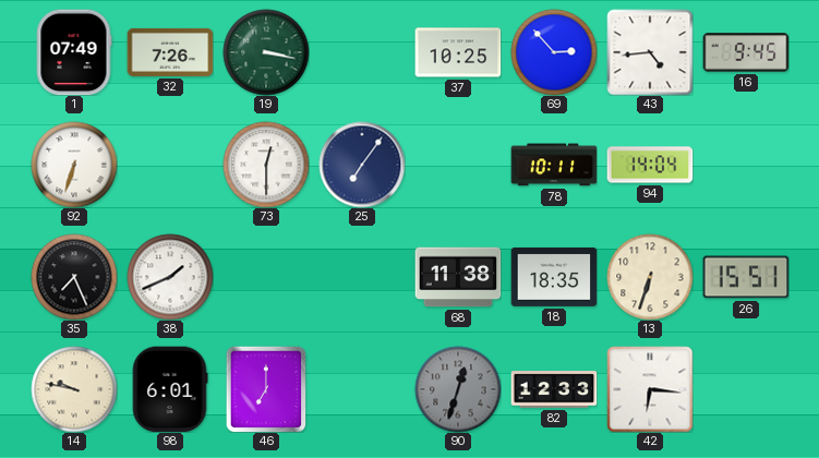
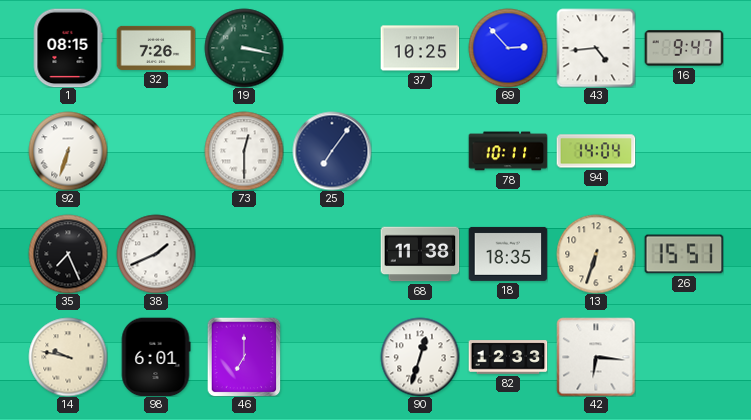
1: 07:49 -> 08:15
16: 9:45 -> 9:47
90 dial: grey -> white
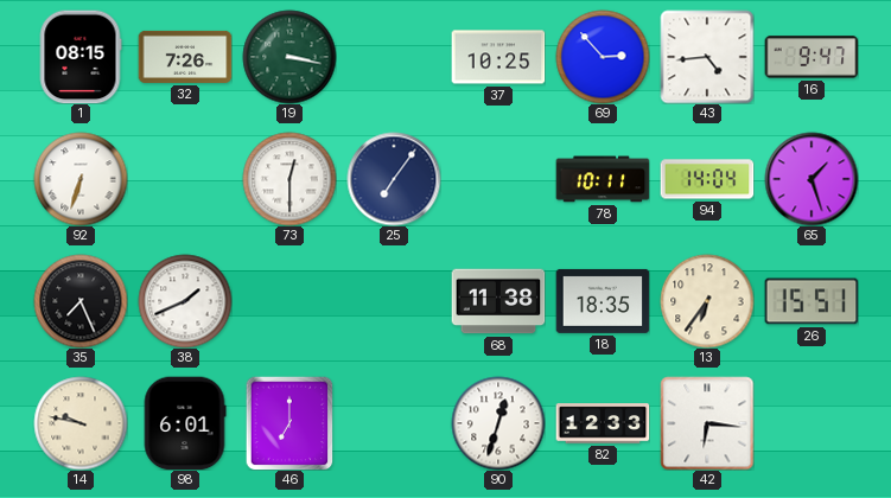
65: none -> 1:27
13: 6:33 -> 6:36
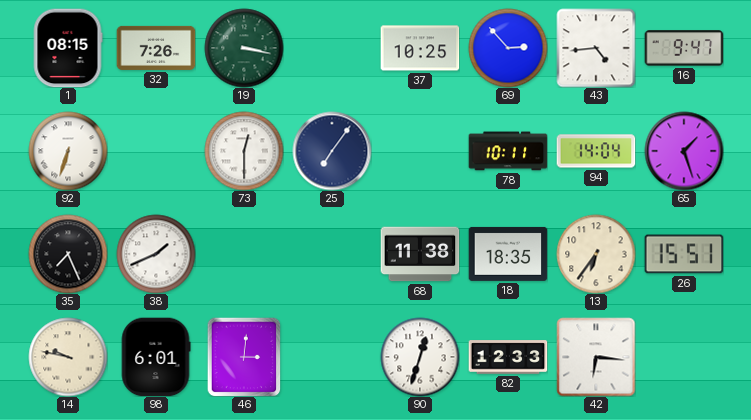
46: 7:00 -> 3:01
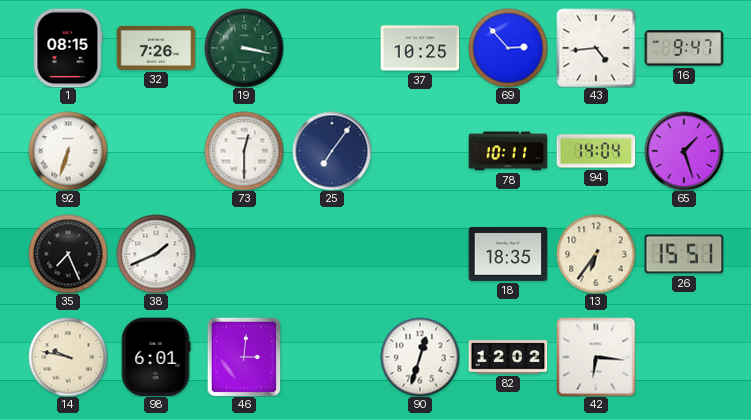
68: 11:38 -> none
82: 12:33 -> 12:02
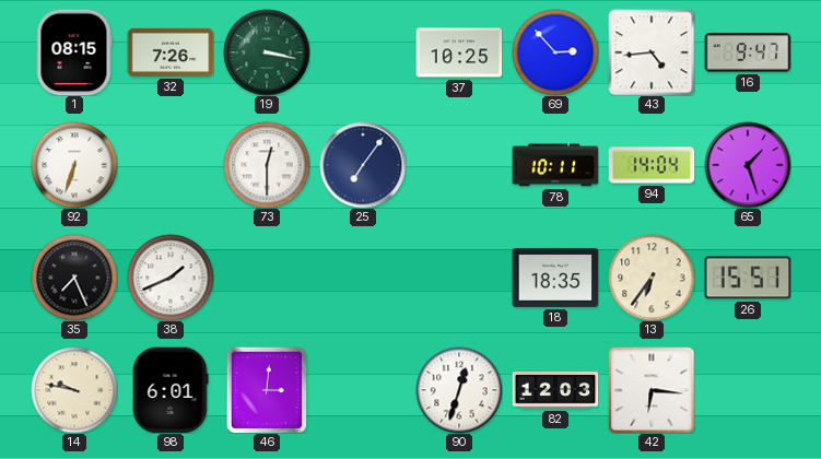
82: 12:02 -> 12:03
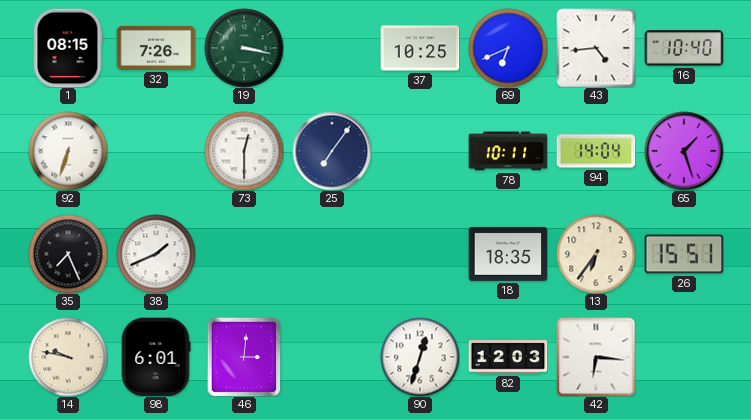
69: 2:53 -> 6:41
16: 9:47 -> 10:40
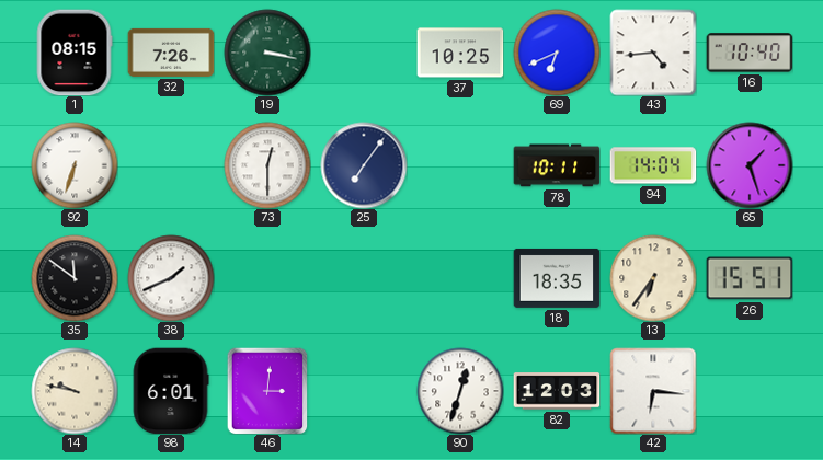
35: 7:26 -> 11:51
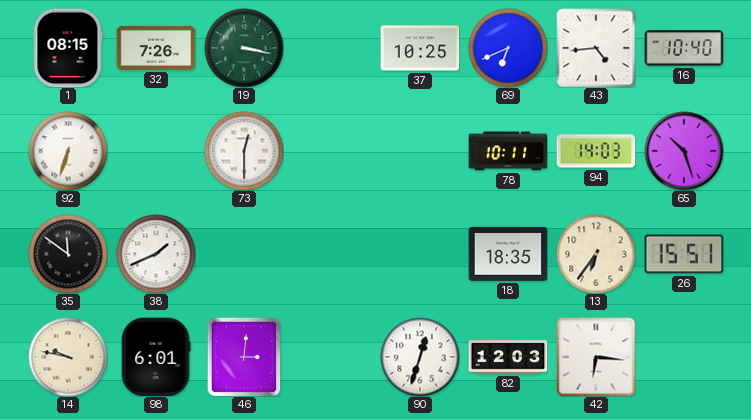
25: 7:06 -> none
94: 14:04 -> 14:03
65: 1:27 -> 10:27
